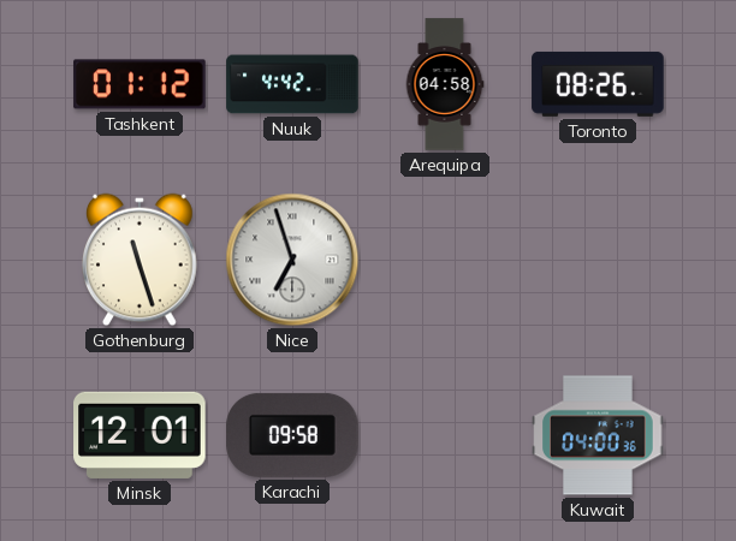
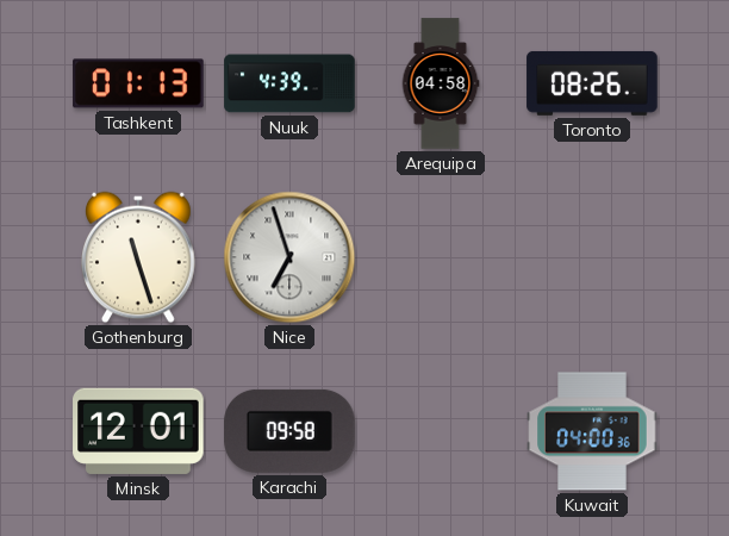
Tashkent: 01:12 -> 01:13
Nuuk: 4:42 -> 4:39
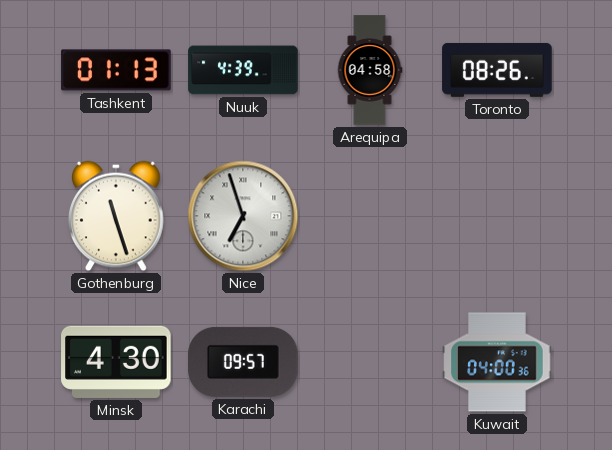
Minsk: 12:01 -> 4:30
Karachi: 09:58 -> 09:57
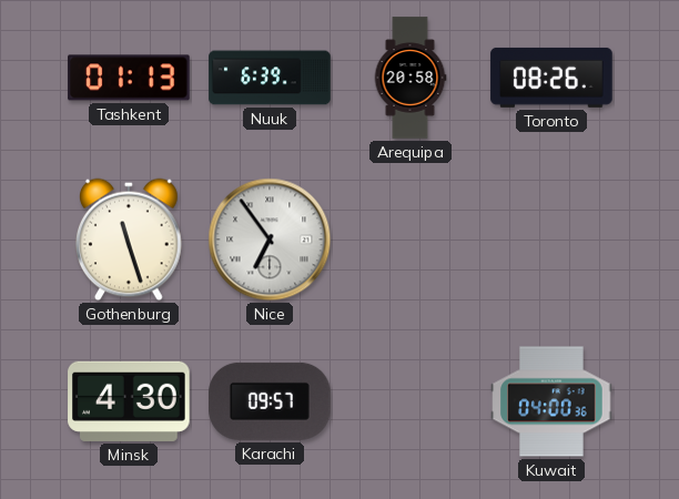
Nuuk: 4:39 -> 6:39
Arequipa: 04:58 -> 20:58
Nice: 6:57 -> 6:54
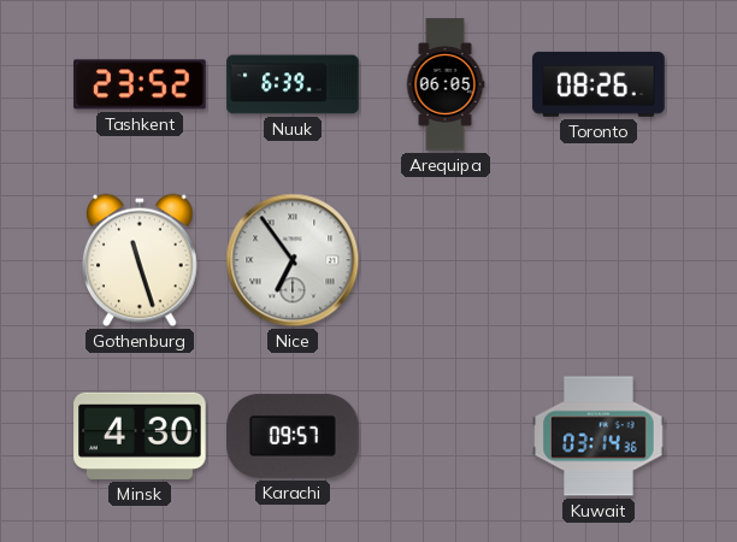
Tashkent: 01:13 -> 23:52
Arequipa: 20:58 -> 06:05
Kuwait: 04:00 -> 03:14
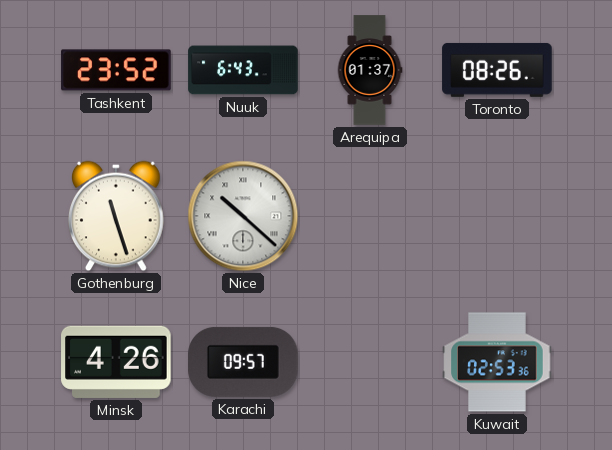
Nuuk: 6:39 -> 6:43
Arequipa: 06:05 -> 01:37
Nice: 6:54 -> 10:22
Minsk: 4:30 -> 4:26
Kuwait: 03:14 -> 02:53
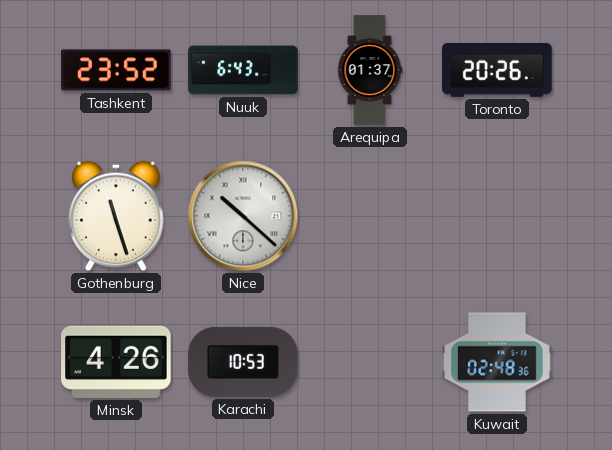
Toronto: 08:26 -> 20:26
Karachi: 09:57 -> 10:53
Kuwait: 02:53 -> 02:48
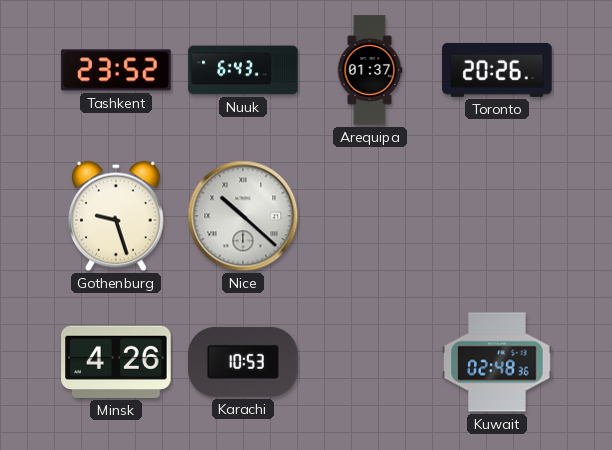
Gothenburg: 11:27 -> 9:27
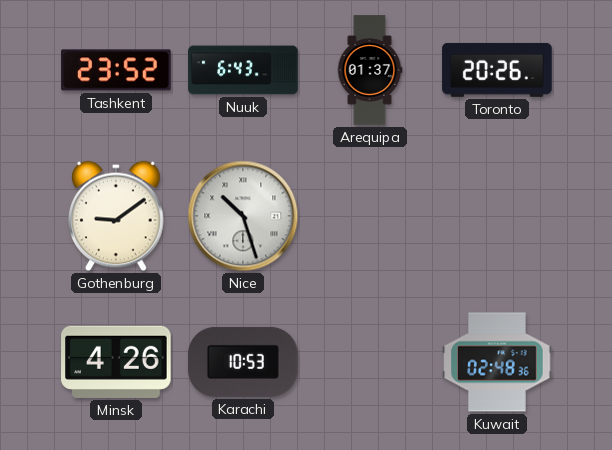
Gothenburg: 9:27 -> 9:09
Nice: 10:22 -> 10:27
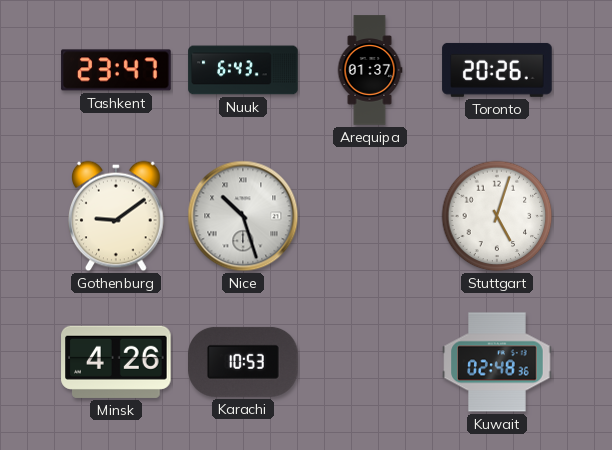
Tashkent: 23:52 -> 23:47
Stuttgart: none -> 5:03
